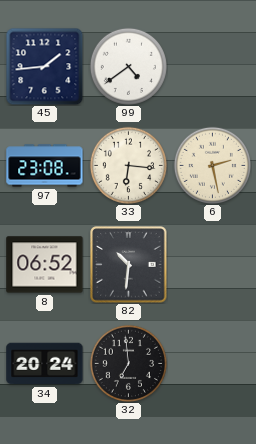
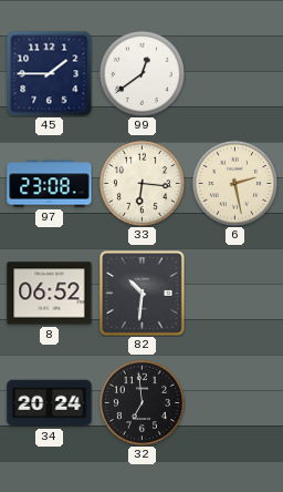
45: 1:44 -> 1:45
99: 4:39 -> 12:39
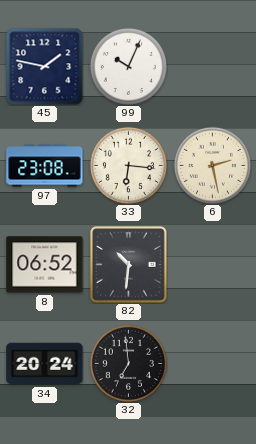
45: 1:45 -> 1:47
99: 12:39 -> 10:04
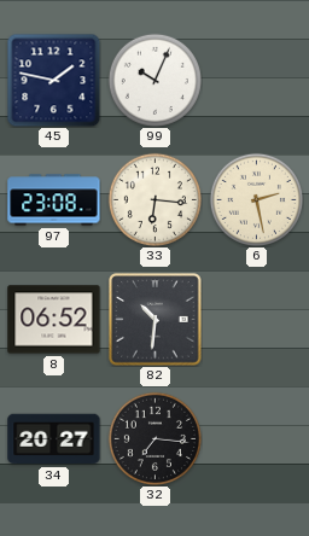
34: 20:24 -> 20:27
32: 6:59 -> 7:16
